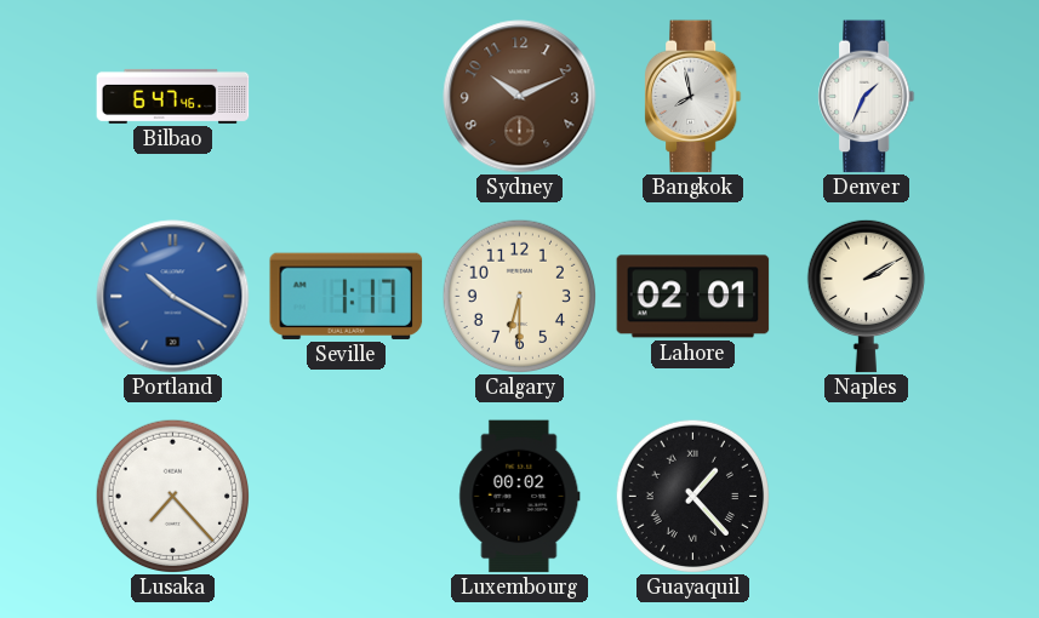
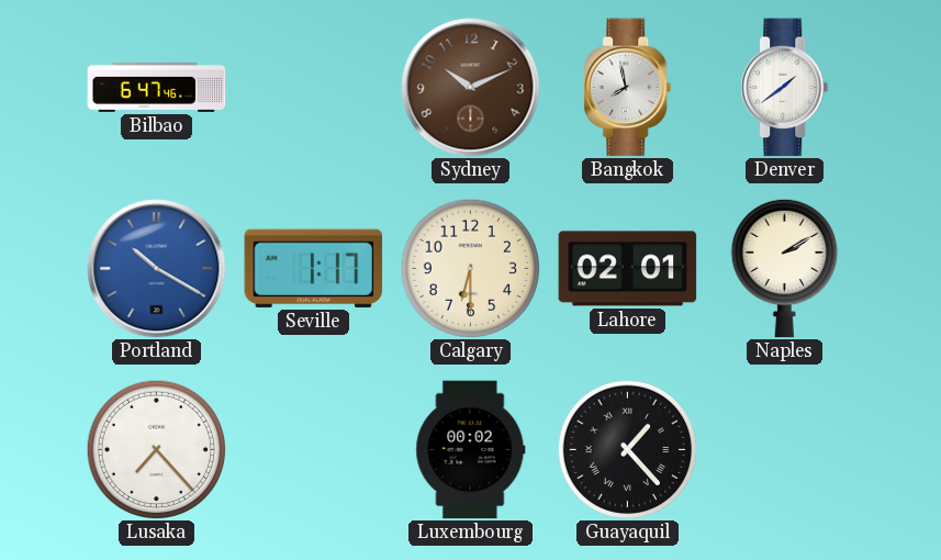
Denver: 1:34 -> 1:39
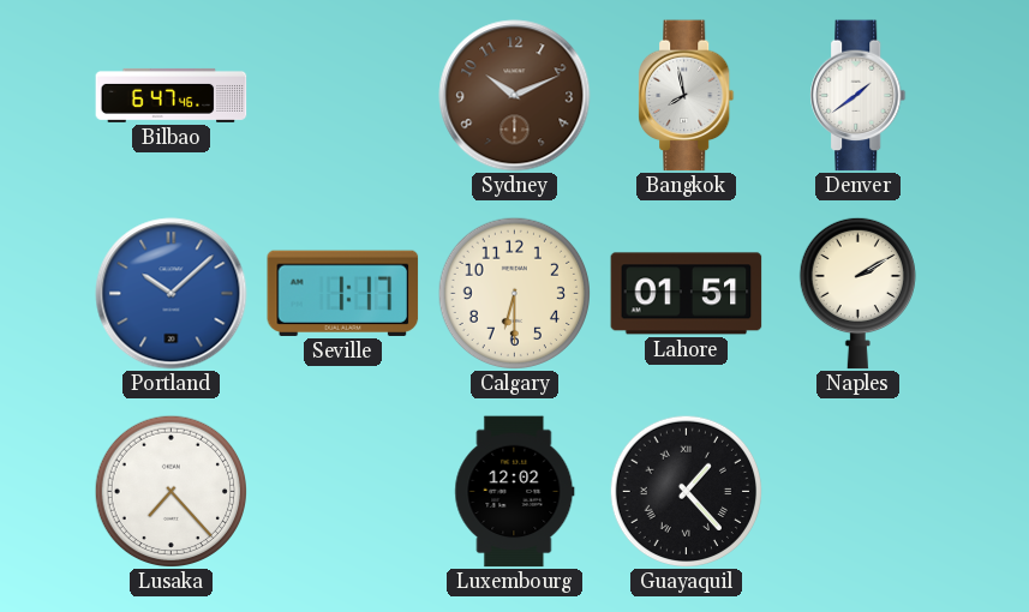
Portland: 10:20 -> 10:08
Lahore: 02:01 -> 01:51
Luxembourg: 00:02 -> 12:02
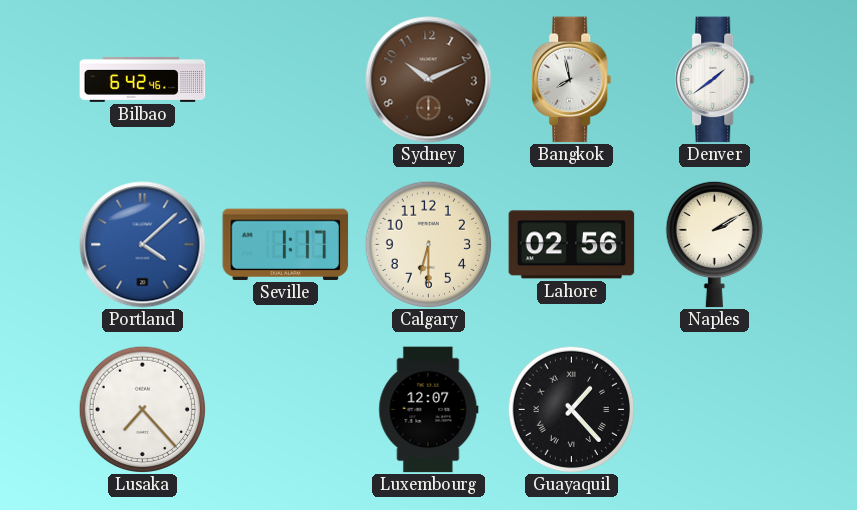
Bilbao: 6:47 -> 6:42
Portland: 10:08 -> 4:08
Lahore: 01:51 -> 02:56
Luxembourg: 12:02 -> 12:07
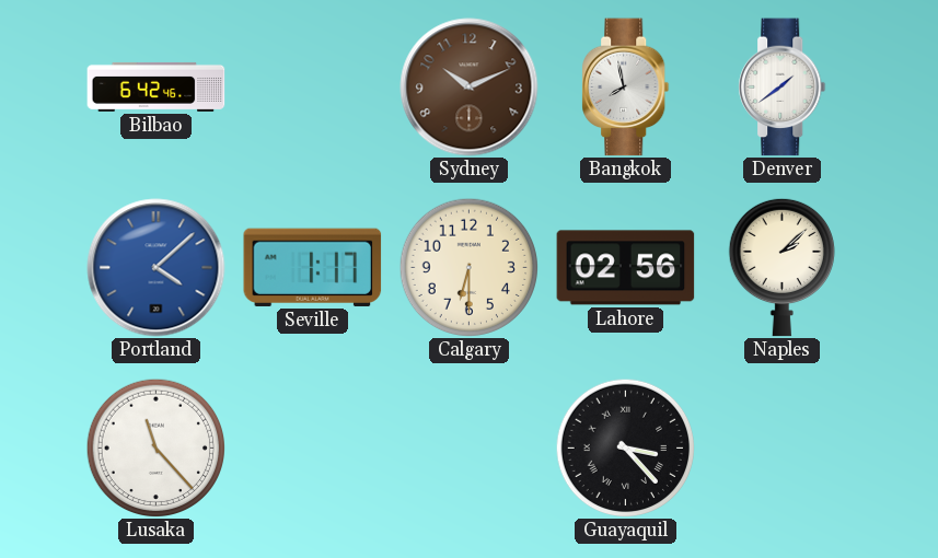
Naples: 2:10 -> 2:08
Lusaka: 7:23 -> 11:23
Luxembourg: 12:07 -> none
Guayaquil: 1:23 -> 3:23
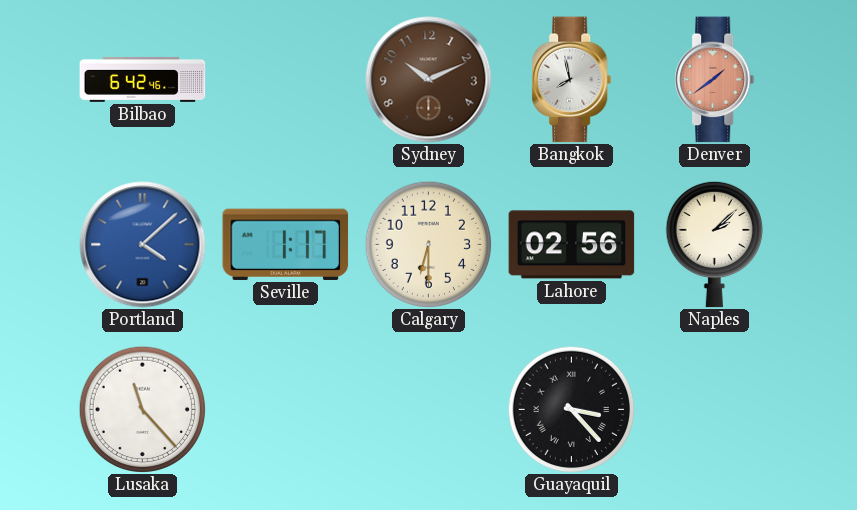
Denver dial: white -> salmon
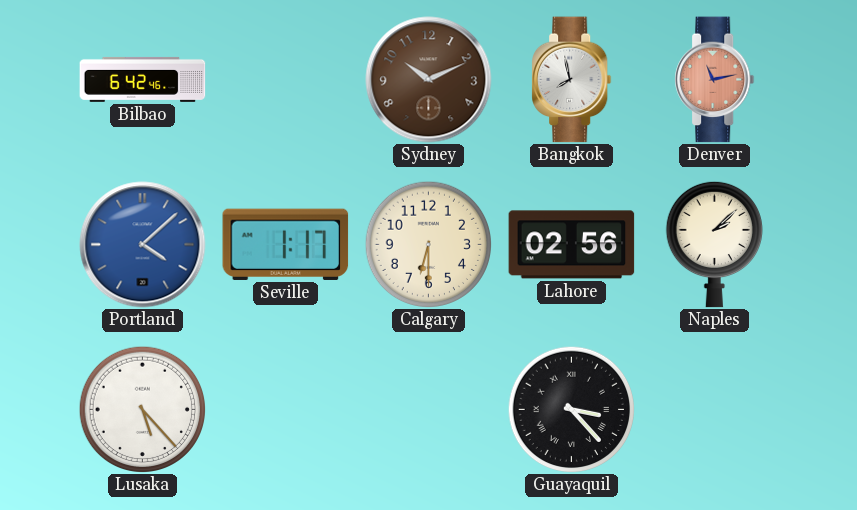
Denver: 1:39 -> 11:13
Lusaka: 11:23 -> 5:23
